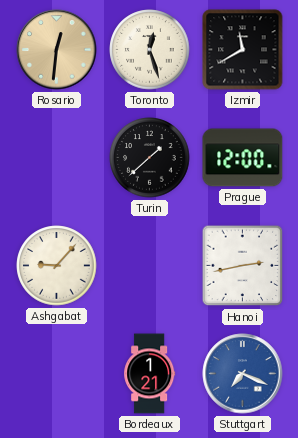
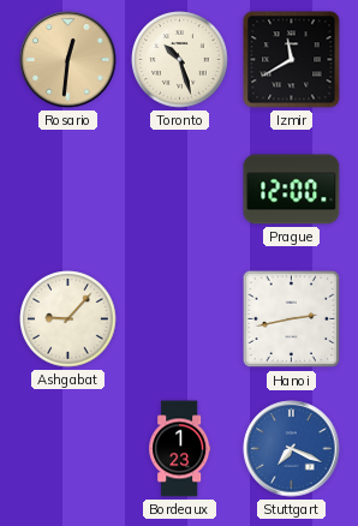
Toronto: 12:27 -> 10:27
Turin: 1:38 -> none
Bordeaux: 1:21 -> 1:23
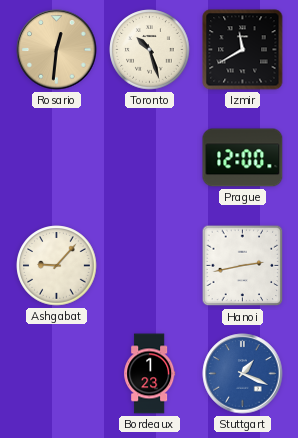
Stuttgart: 7:19 -> 1:19
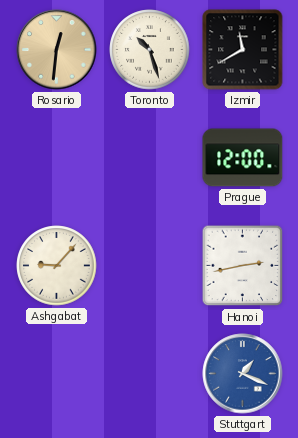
Bordeaux: 1:23 -> none
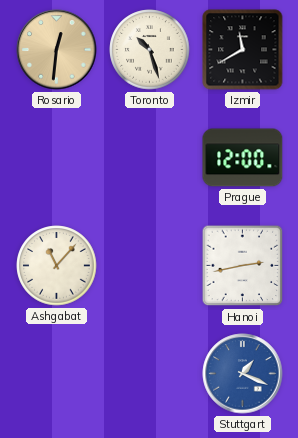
Ashgabat: 9:07 -> 11:07
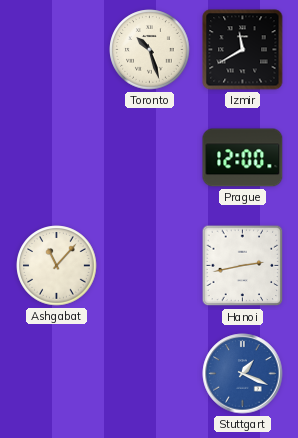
Rosario: 12:31 -> none
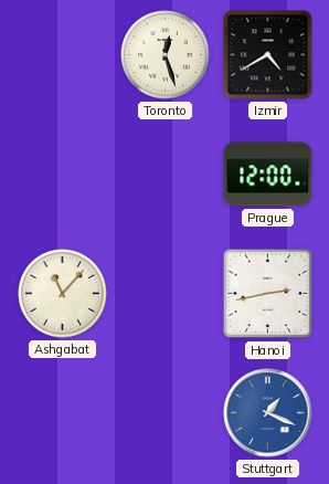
Toronto: 10:27 -> 12:27
Izmir: 11:40 -> 4:40
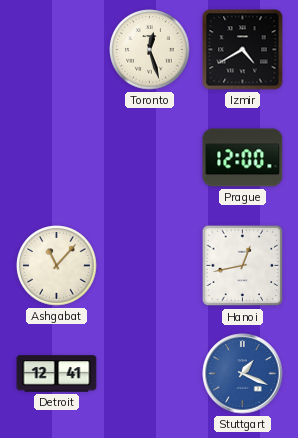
Hanoi: 2:43 -> 12:43
Detroit: none -> 12:41
